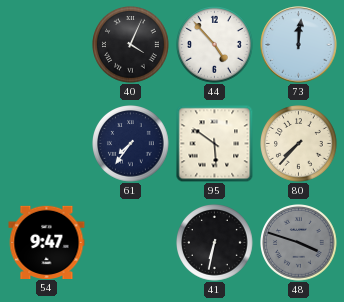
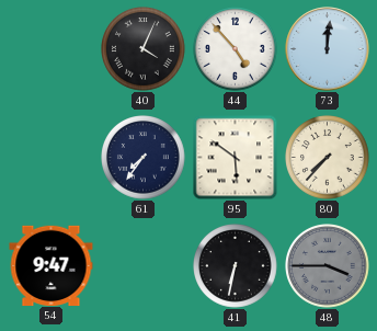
48: 3:48 -> 3:45
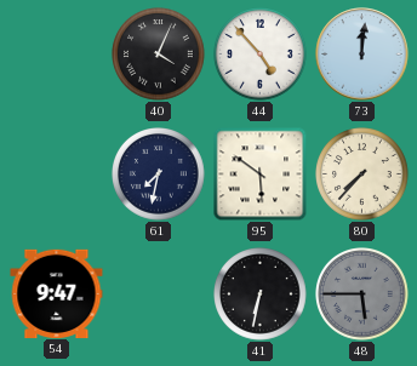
61: 7:36 -> 7:32
48: 3:45 -> 5:45
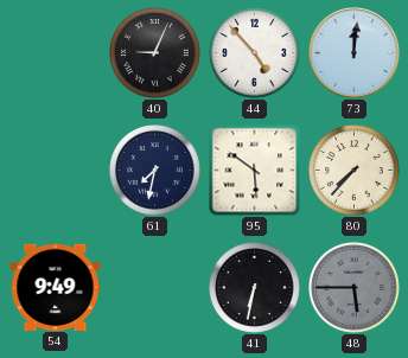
40: 4:04 -> 9:04
54: 9:47 -> 9:49
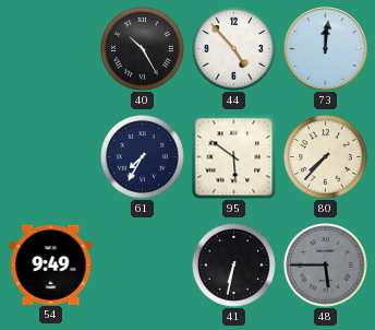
40: 9:04 -> 10:25
61: 7:32 -> 7:35
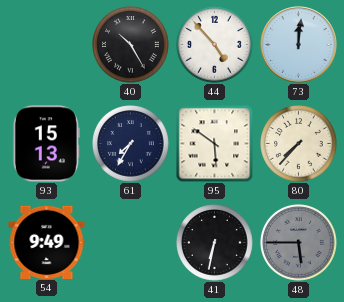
93: none -> 15:13
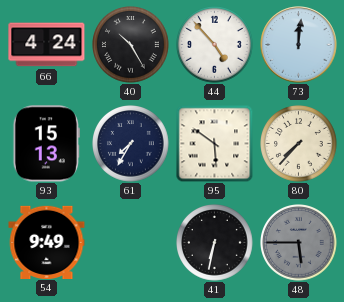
66: none -> 4:24
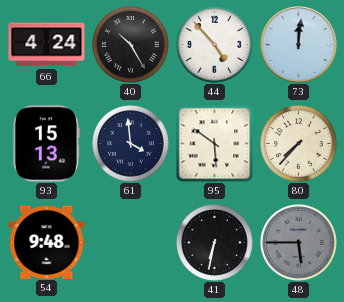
61: 7:35 -> 3:59
54: 9:49 -> 9:48
